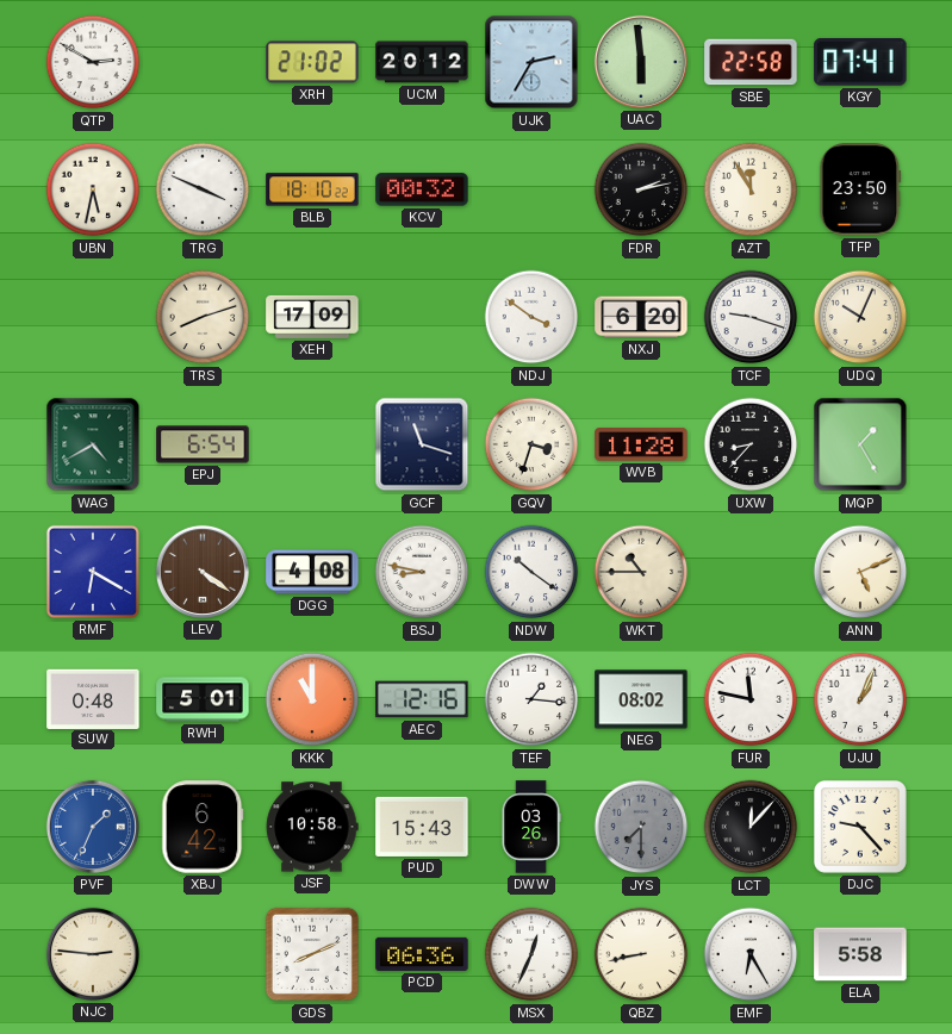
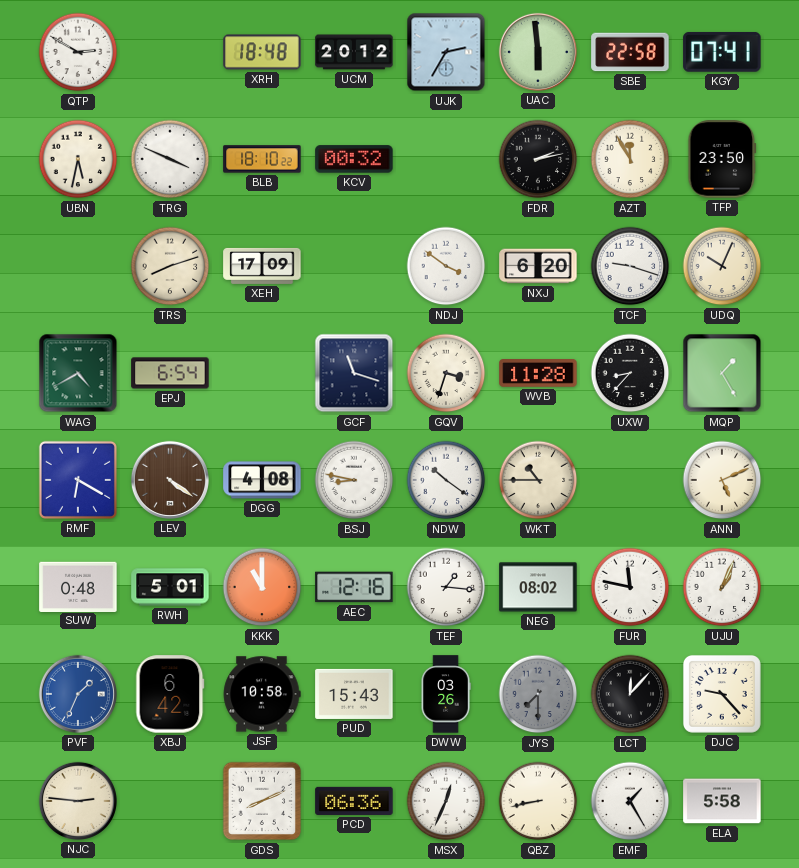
XRH: 21:02 -> 18:48
EMF: 6:25 -> 1:25
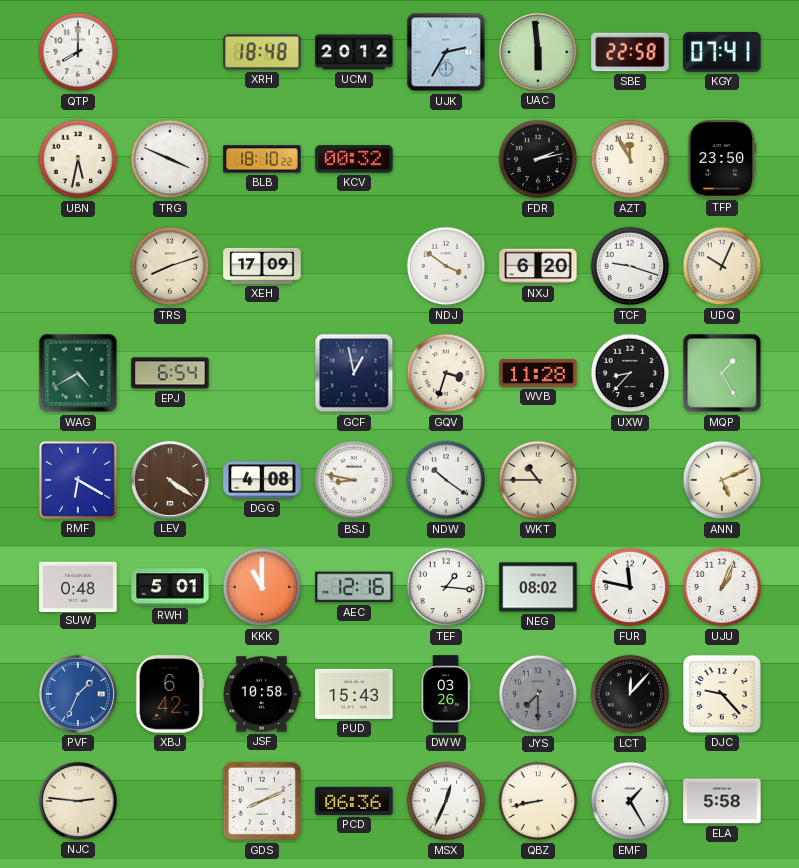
QTP: 2:50 -> 8:00
GCF: 11:18 -> 12:58
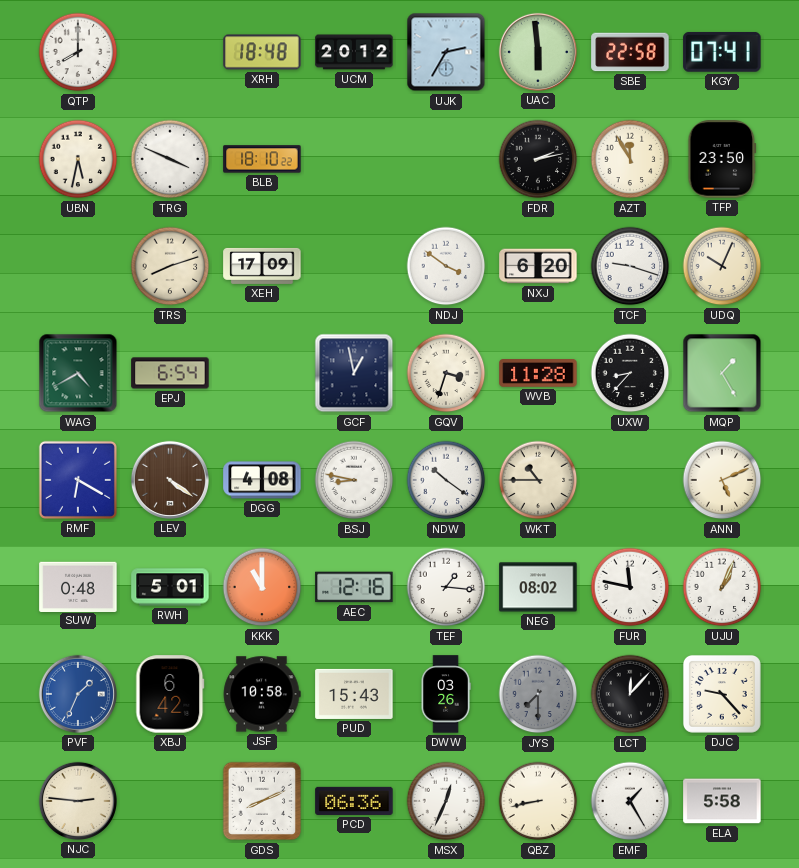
KCV: 00:32 -> none
